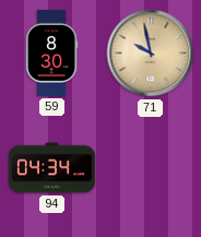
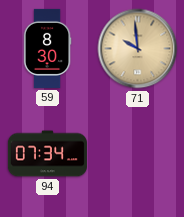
71: 9:58 -> 9:59
94: 04:34 -> 07:34
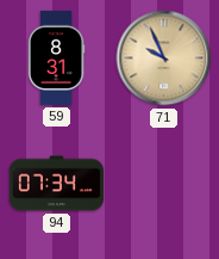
59: 8:30 -> 8:31
71: 9:59 -> 9:56
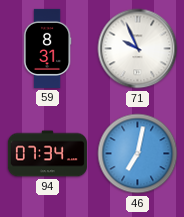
71 dial: champagne -> white
46: none -> 7:02
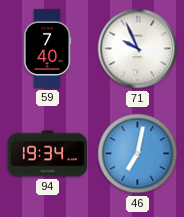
59: 8:31 -> 7:40
94: 07:34 -> 19:34
